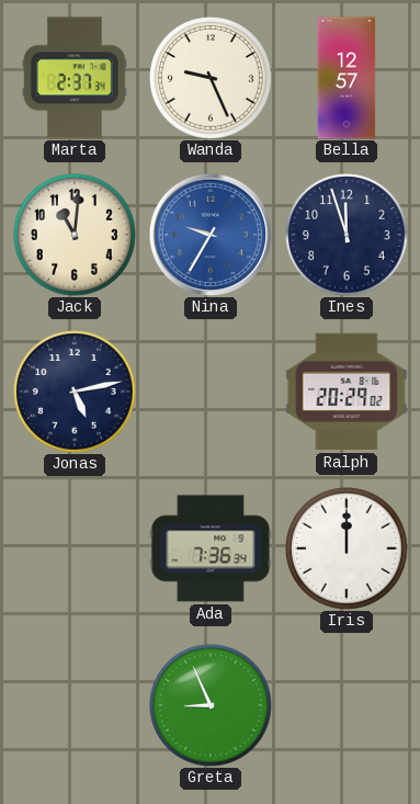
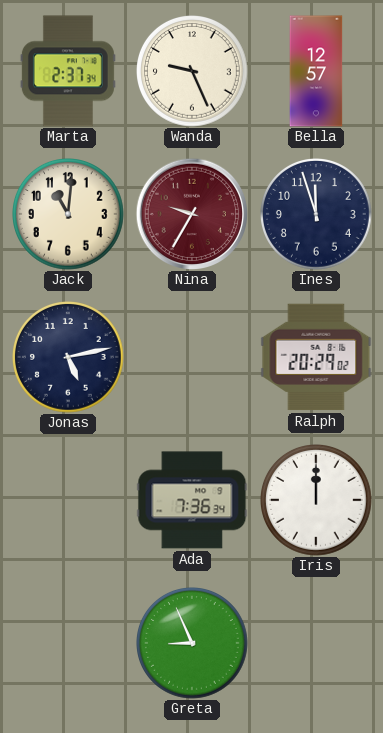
Nina dial: blue -> burgundy
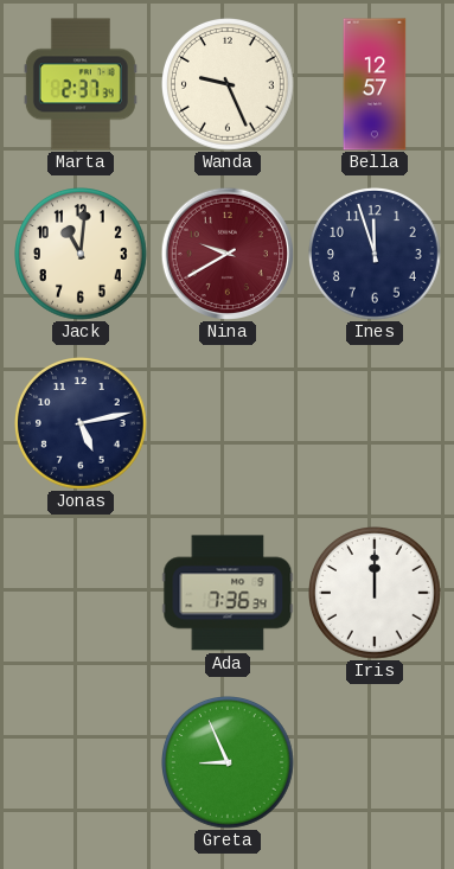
Nina: 9:35 -> 9:40
Ralph: 20:29 -> none
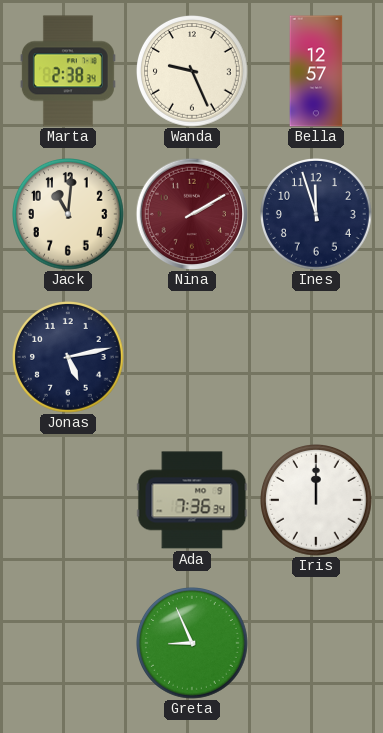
Marta: 2:37 -> 2:38
Nina: 9:40 -> 2:10
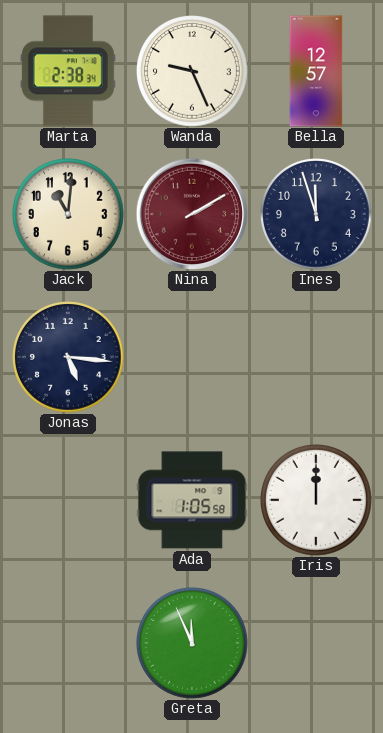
Jonas: 5:13 -> 5:16
Ada: 7:36 -> 1:05
Greta: 8:56 -> 11:56
